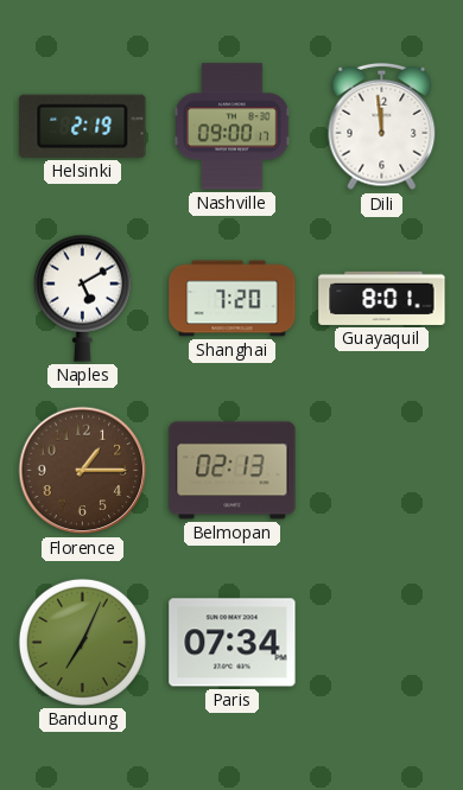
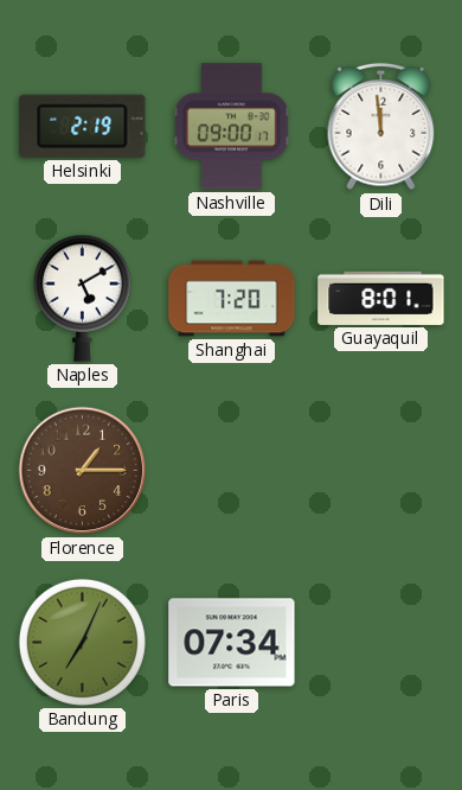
Belmopan: 02:13 -> none
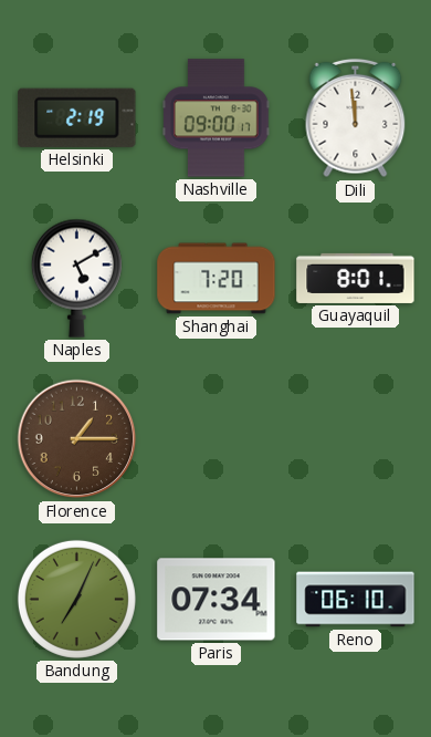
Reno: none -> 06:10
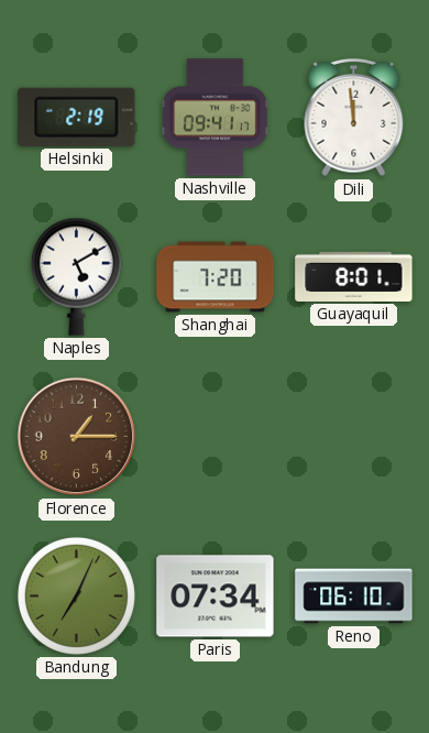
Nashville: 09:00 -> 09:41
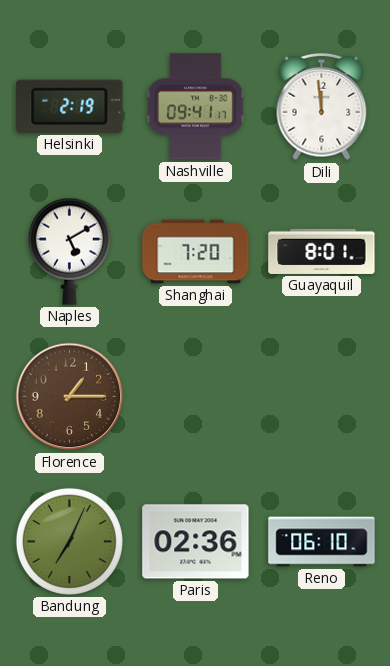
Paris: 07:34 -> 02:36
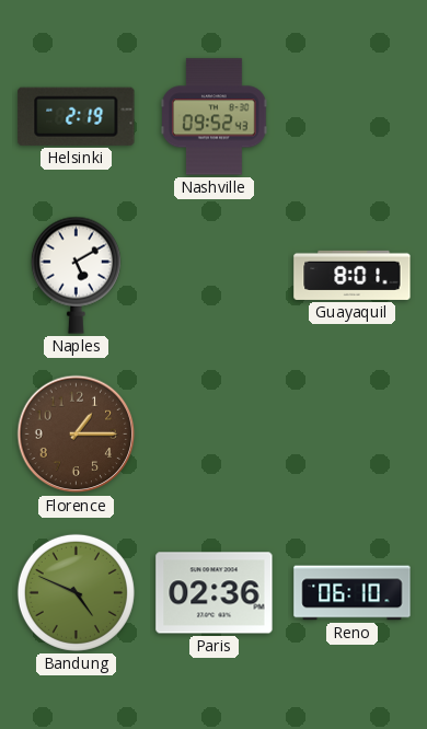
Nashville: 09:41 -> 09:52
Dili: 11:59 -> none
Shanghai: 7:20 -> none
Bandung: 7:04 -> 4:49
